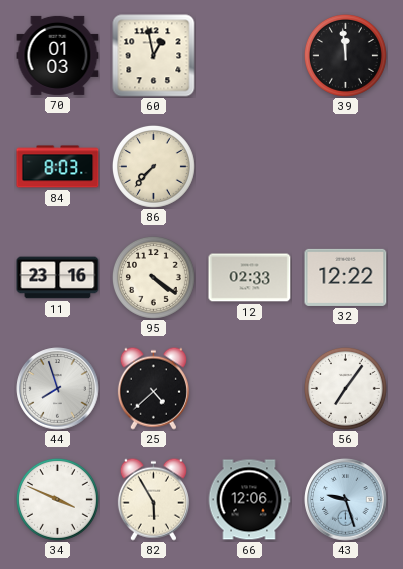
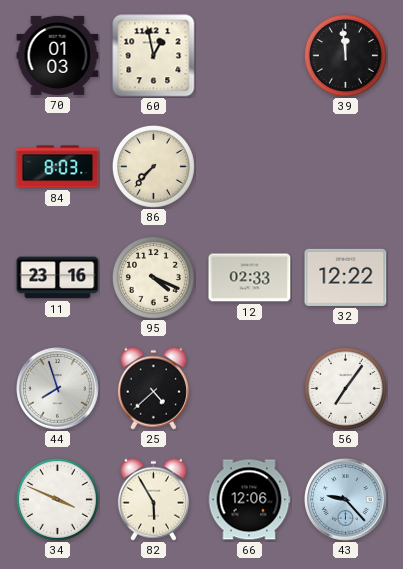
95: 4:21 -> 4:19
43: 9:27 -> 9:23
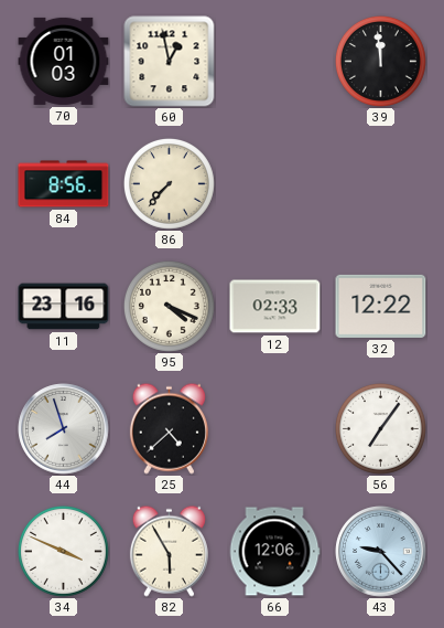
84: 8:03 -> 8:56
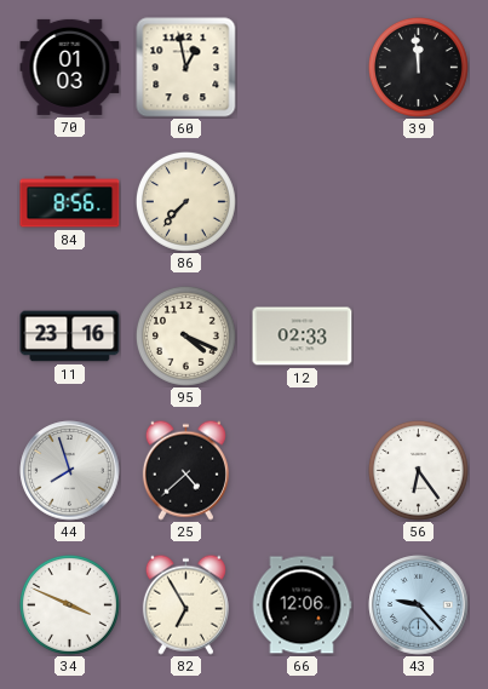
32: 12:22 -> none
56: 7:06 -> 6:24
82: 5:55 -> 6:55
